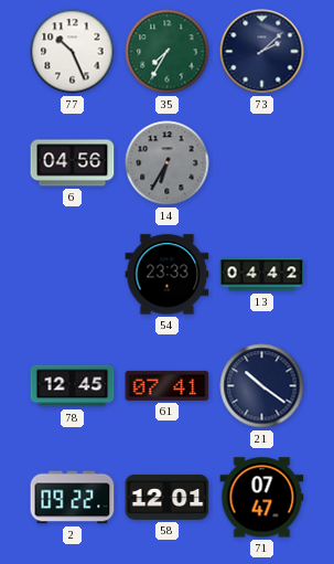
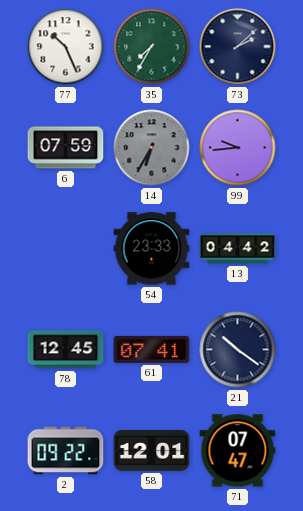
6: 04:56 -> 07:59
99: none -> 9:44
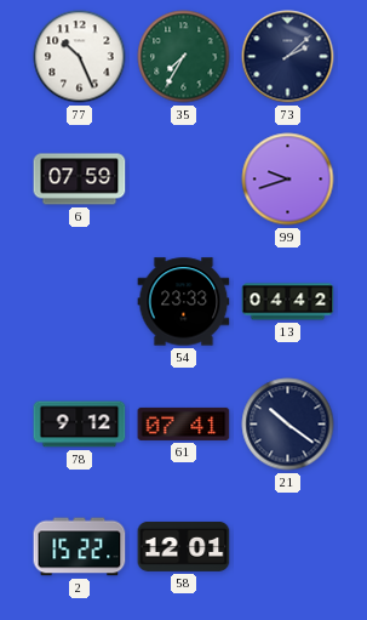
14: 6:35 -> none
99: 9:44 -> 9:42
78: 12:45 -> 9:12
2: 09:22 -> 15:22
71: 07:47 -> none
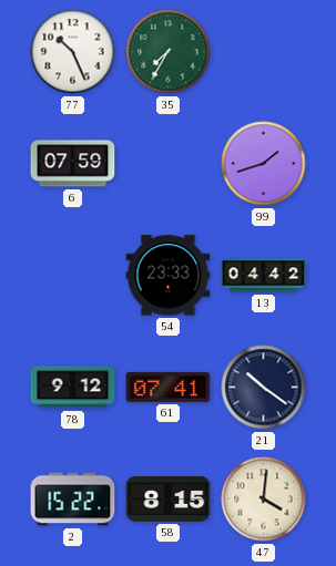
73: 2:08 -> none
99: 9:42 -> 1:42
58: 12:01 -> 8:15
47: none -> 4:01
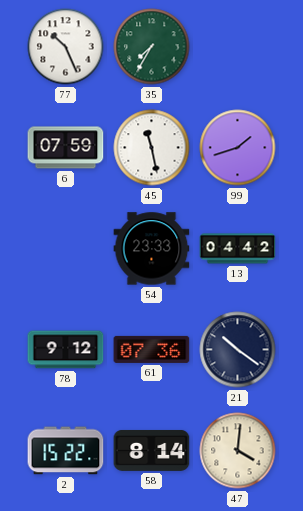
45: none -> 11:28
61: 07:41 -> 07:36
58: 8:15 -> 8:14
